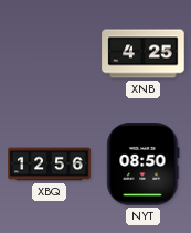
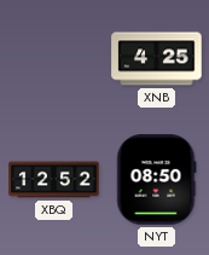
XBQ: 12:56 -> 12:52
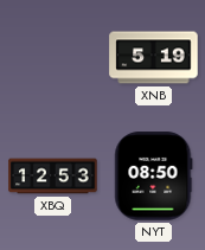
XNB: 4:25 -> 5:19
XBQ: 12:52 -> 12:53
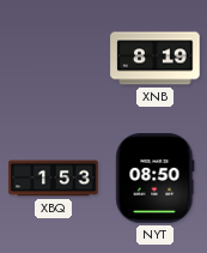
XNB: 5:19 -> 8:19
XBQ: 12:53 -> 1:53
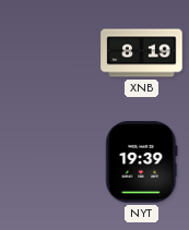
XBQ: 1:53 -> none
NYT: 08:50 -> 19:39
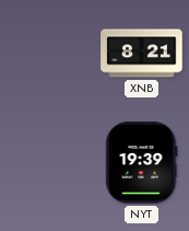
XNB: 8:19 -> 8:21
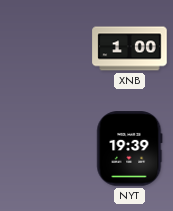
XNB: 8:21 -> 1:00
